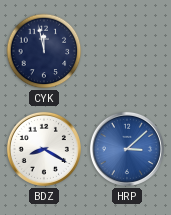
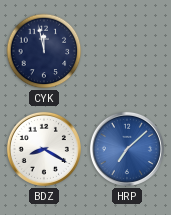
HRP: 3:08 -> 7:08
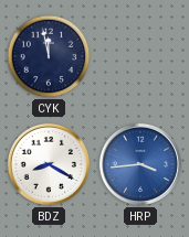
HRP: 7:08 -> 3:44
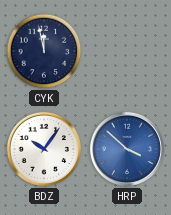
BDZ: 8:20 -> 10:06
HRP: 3:44 -> 3:52
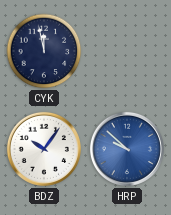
HRP: 3:52 -> 9:52
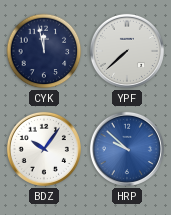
YPF: none -> 7:38
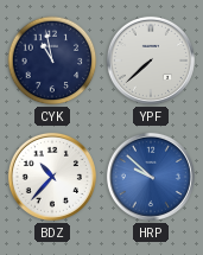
CYK: 11:58 -> 10:58
BDZ: 10:06 -> 10:37
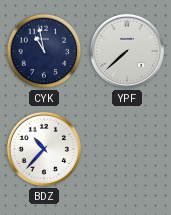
HRP: 9:52 -> none
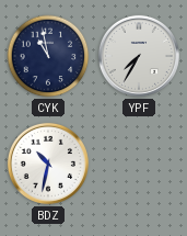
YPF: 7:38 -> 7:35
BDZ: 10:37 -> 10:32
